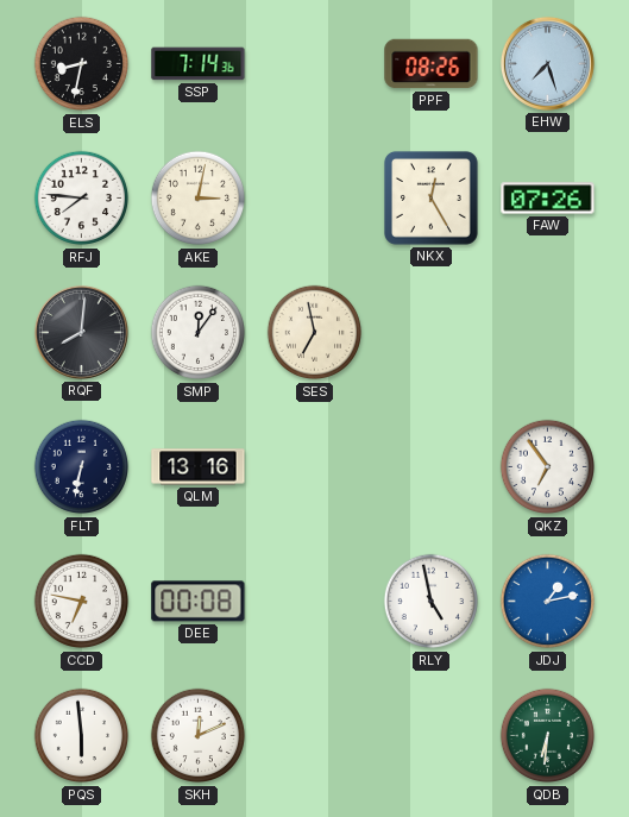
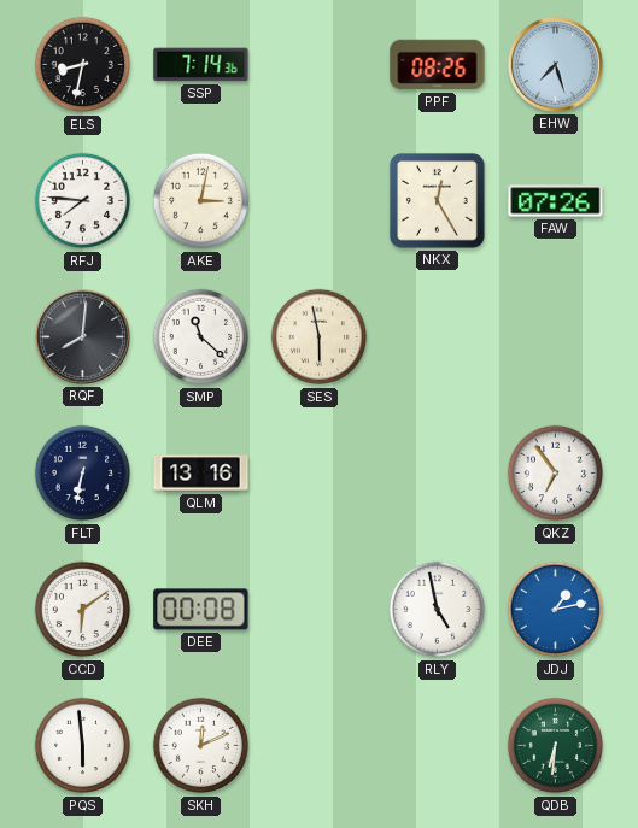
SMP: 12:06 -> 11:22
SES: 6:58 -> 5:58
CCD: 6:47 -> 6:09
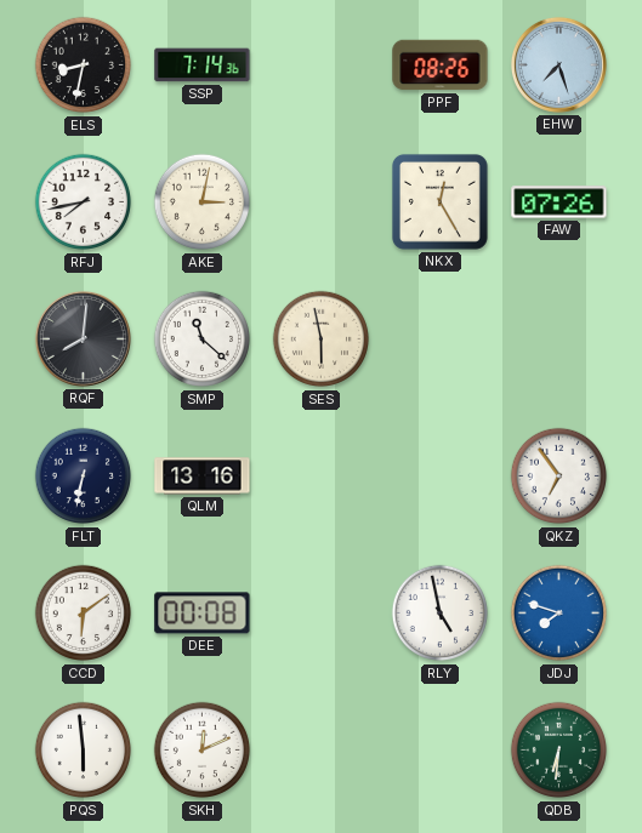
RFJ: 7:46 -> 7:43
JDJ: 1:13 -> 7:48
